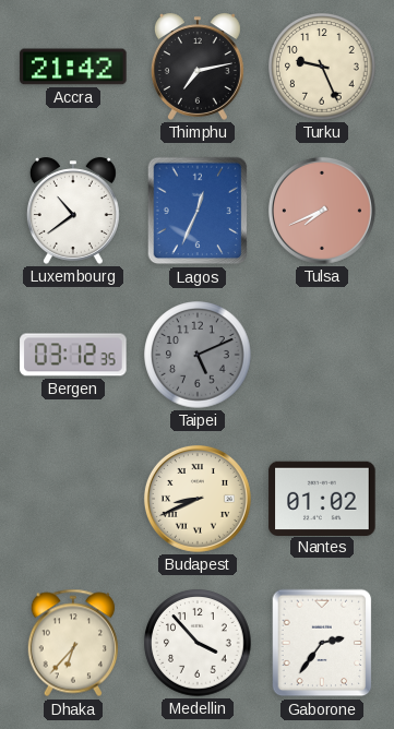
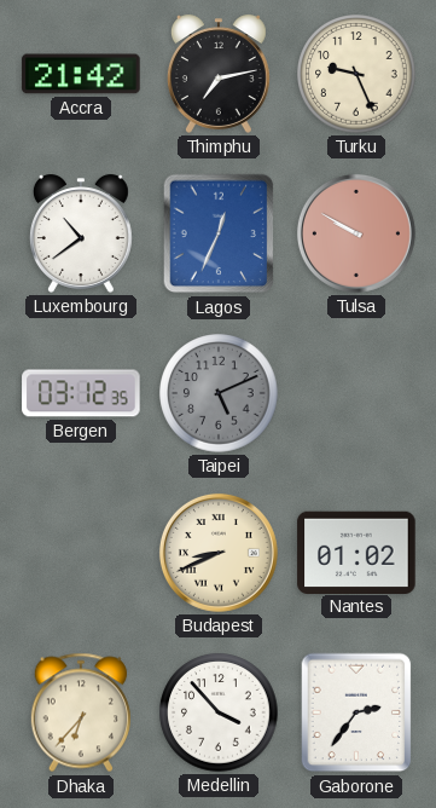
Tulsa: 7:41 -> 9:50
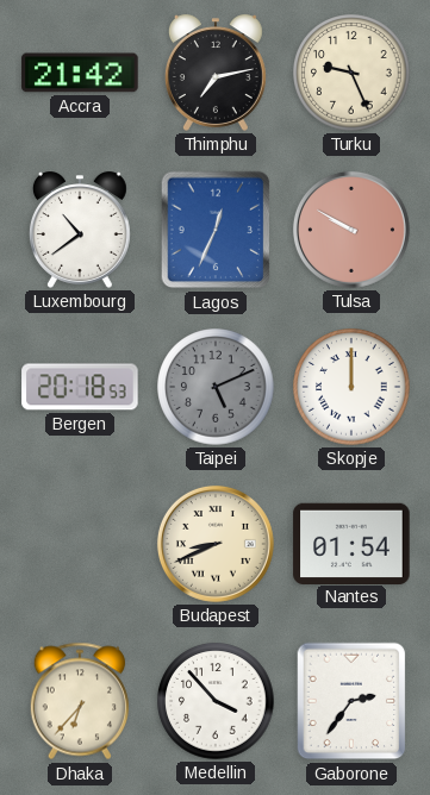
Bergen: 03:12 -> 20:18
Skopje: none -> 12:00
Nantes: 01:02 -> 01:54
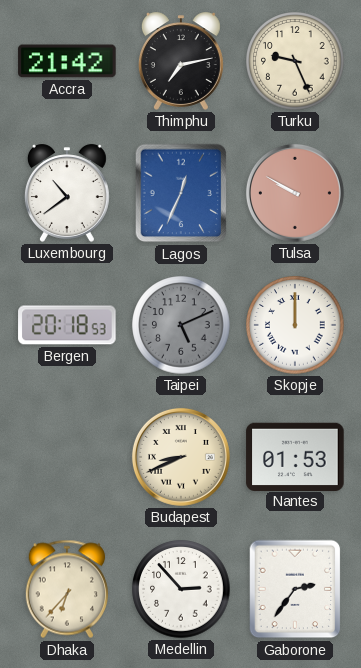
Nantes: 01:54 -> 01:53
Medellin: 3:53 -> 2:53
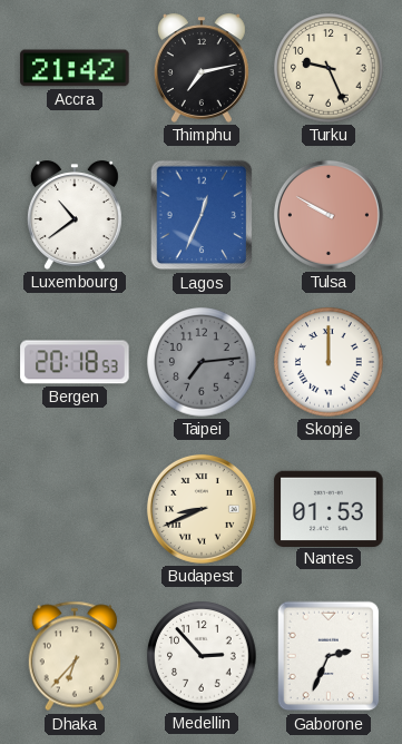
Taipei: 5:11 -> 7:14
Gaborone: 2:36 -> 2:34
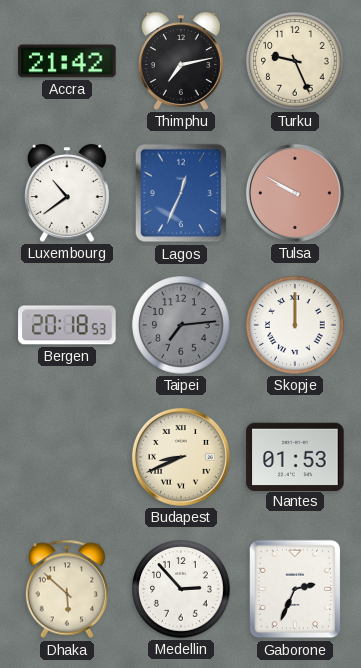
Dhaka: 6:37 -> 5:52
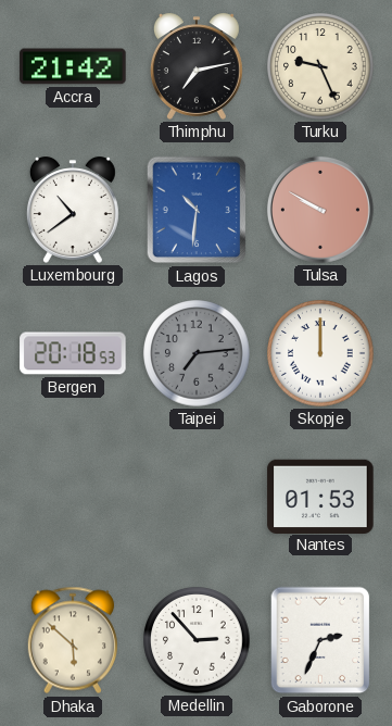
Lagos: 12:34 -> 10:31
Budapest: 8:41 -> none
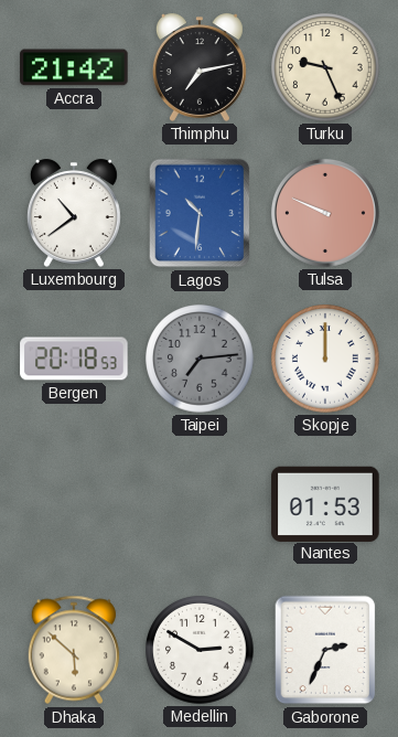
Tulsa: 9:50 -> 9:49
Medellin: 2:53 -> 2:50
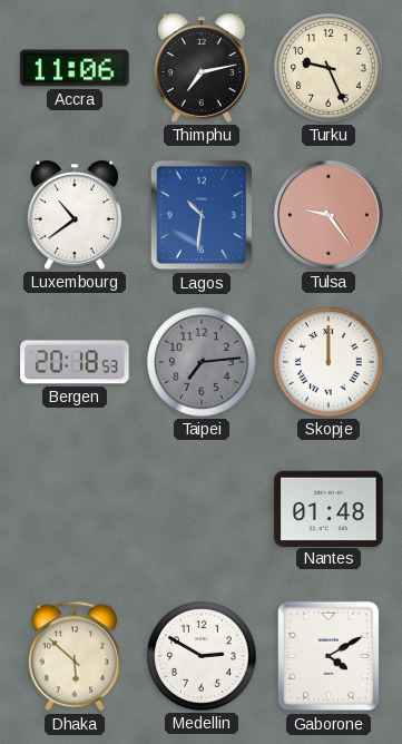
Accra: 21:42 -> 11:06
Tulsa: 9:49 -> 9:24
Nantes: 01:53 -> 01:48
Gaborone: 2:34 -> 4:10
